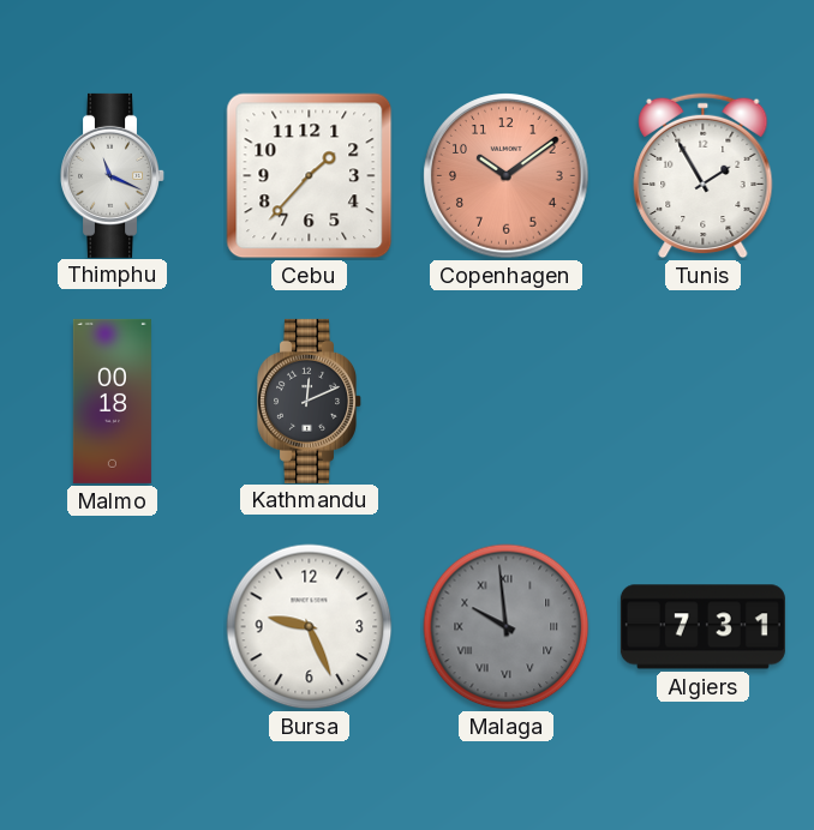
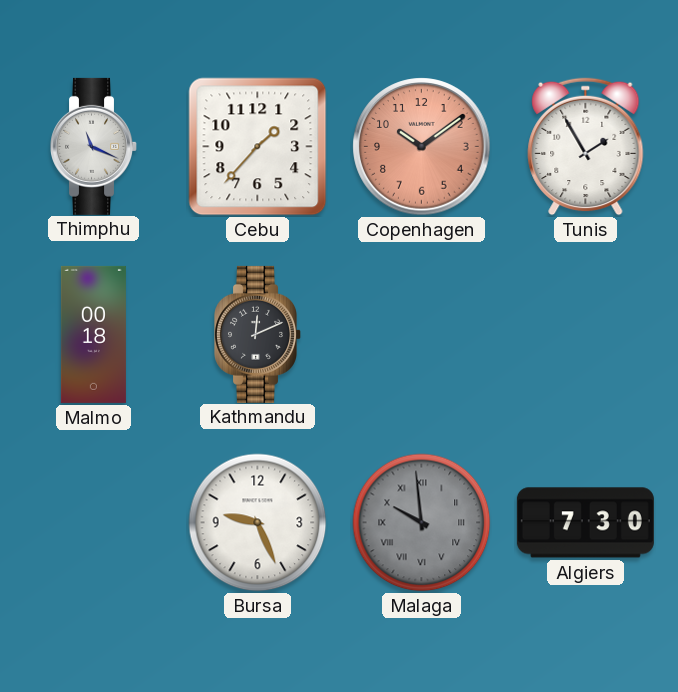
Algiers: 7:31 -> 7:30
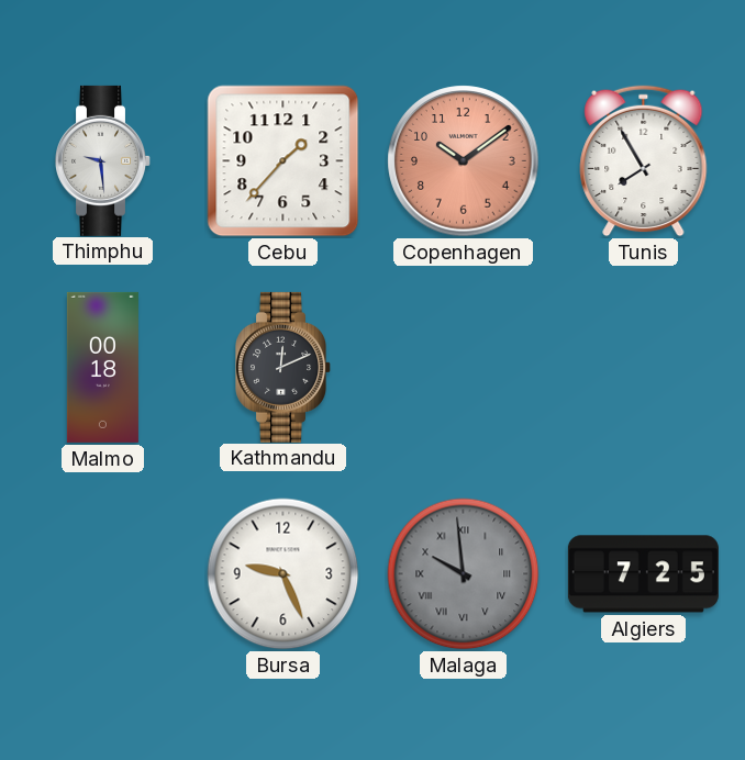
Thimphu: 11:19 -> 9:29
Tunis: 1:55 -> 7:55
Algiers: 7:30 -> 7:25
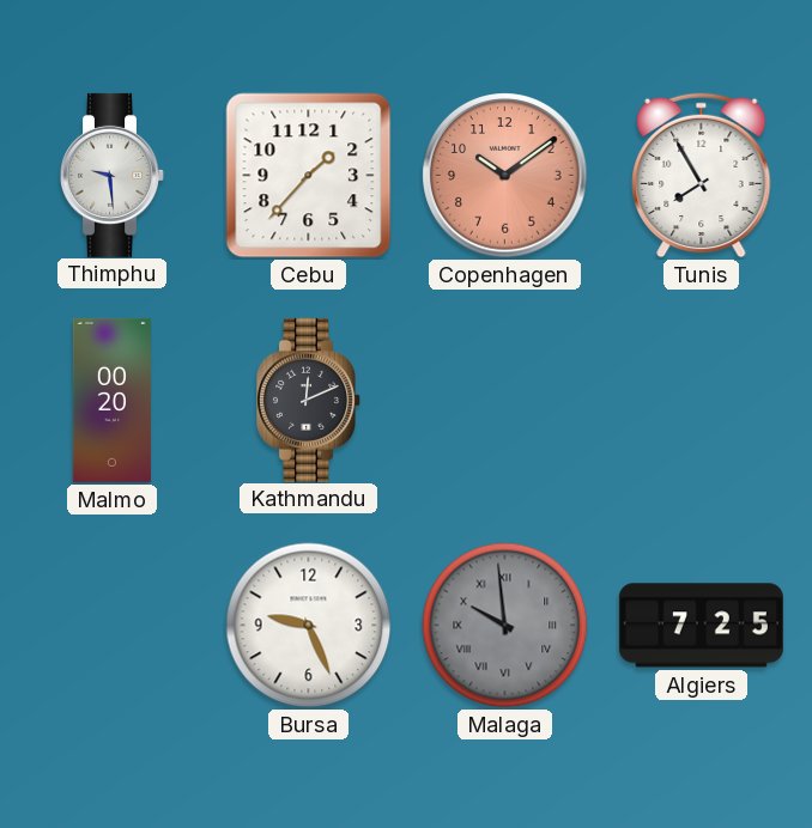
Malmo: 00:18 -> 00:20
